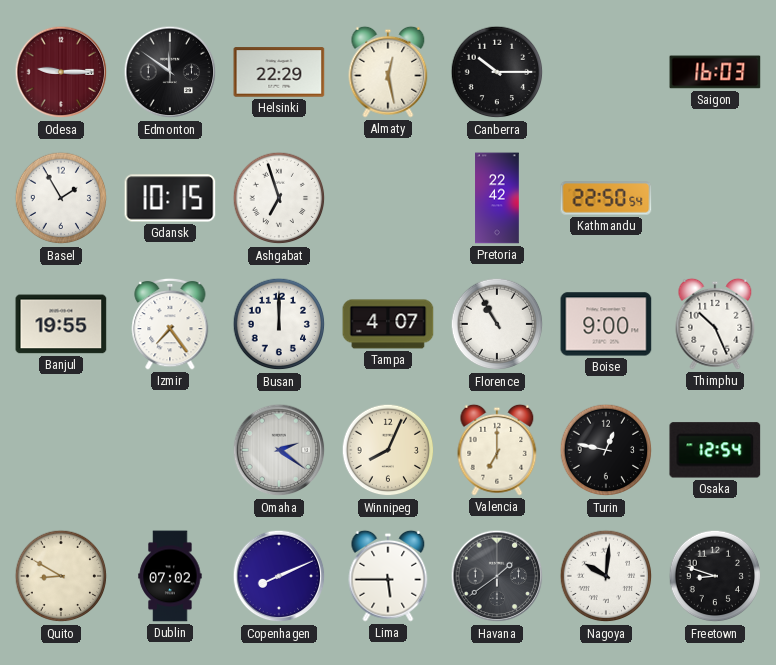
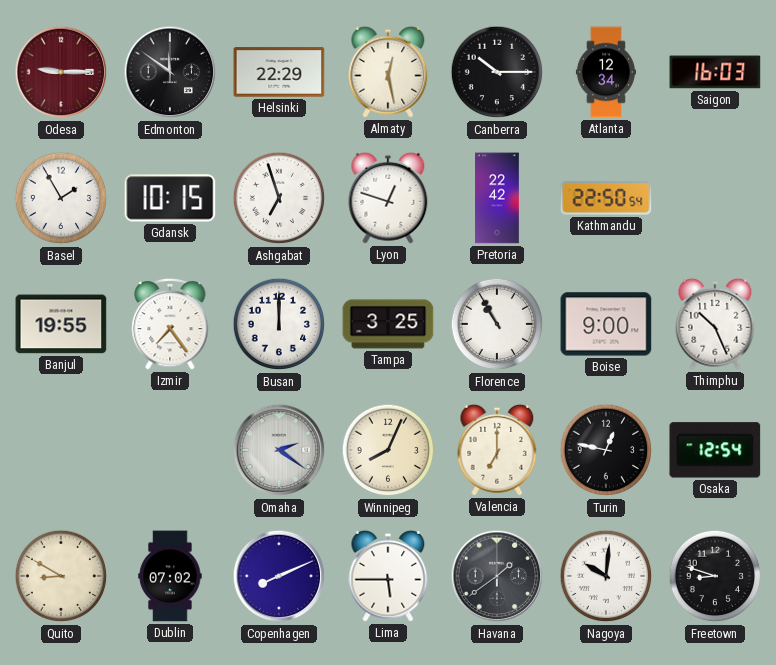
Atlanta: none -> 12:34
Lyon: none -> 12:48
Tampa: 4:07 -> 3:25
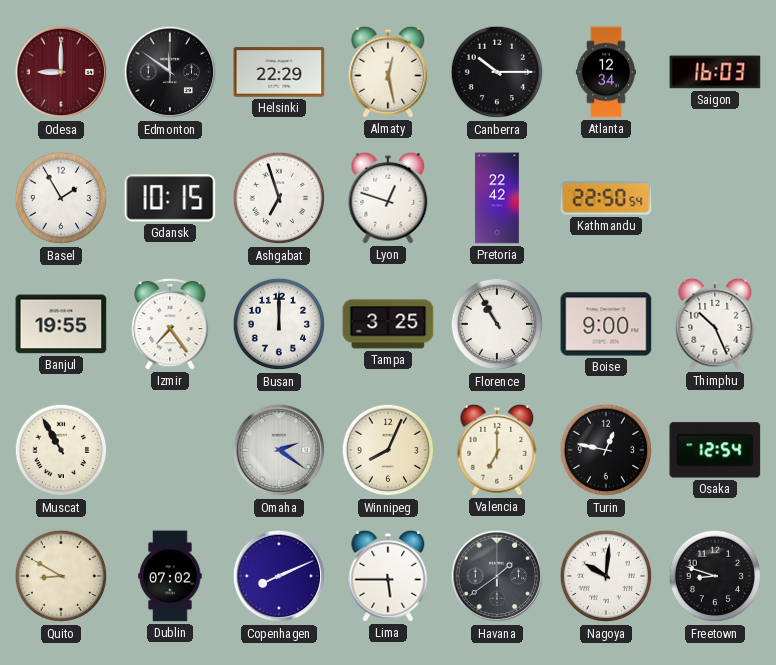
Odesa: 9:15 -> 9:00
Muscat: none -> 10:55
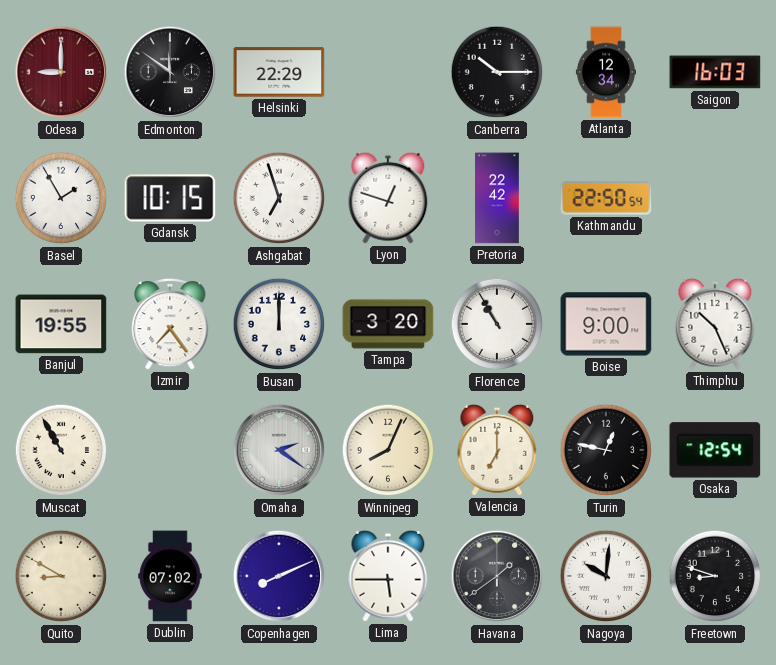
Almaty: 12:28 -> none
Tampa: 3:25 -> 3:20
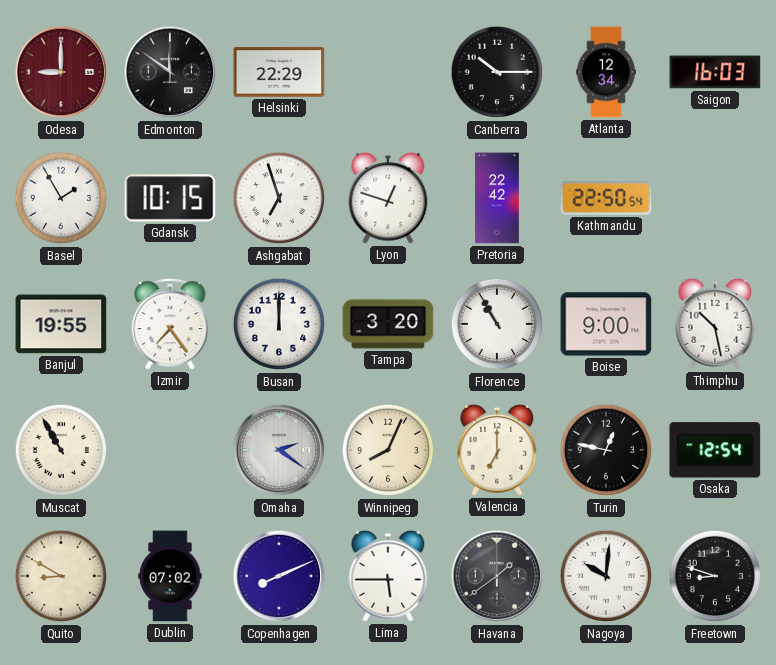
Thimphu: 10:26 -> 10:28
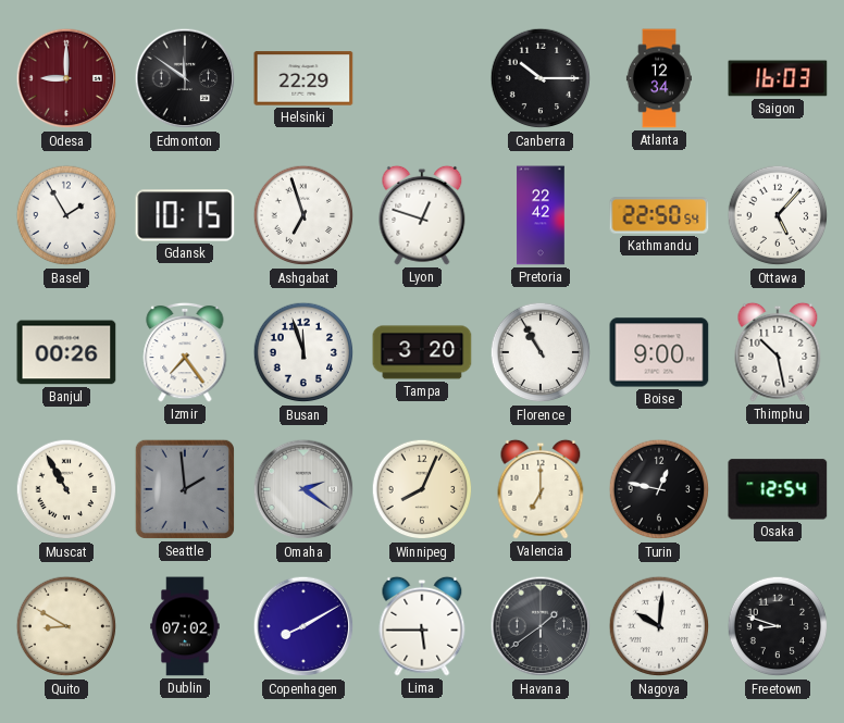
Ottawa: none -> 5:07
Banjul: 19:55 -> 00:26
Busan: 12:00 -> 11:57
Seattle: none -> 1:59
Copenhagen: 8:11 -> 8:10
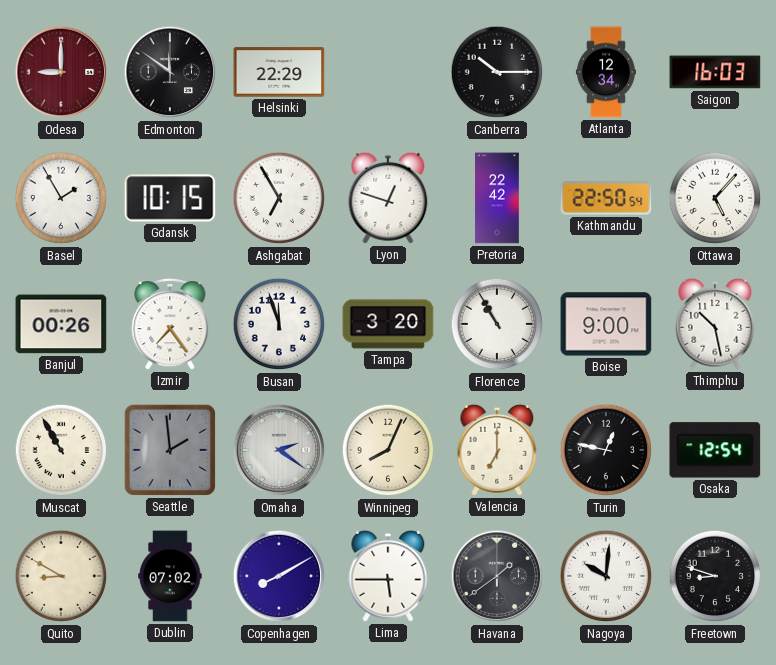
Ashgabat: 6:57 -> 6:55
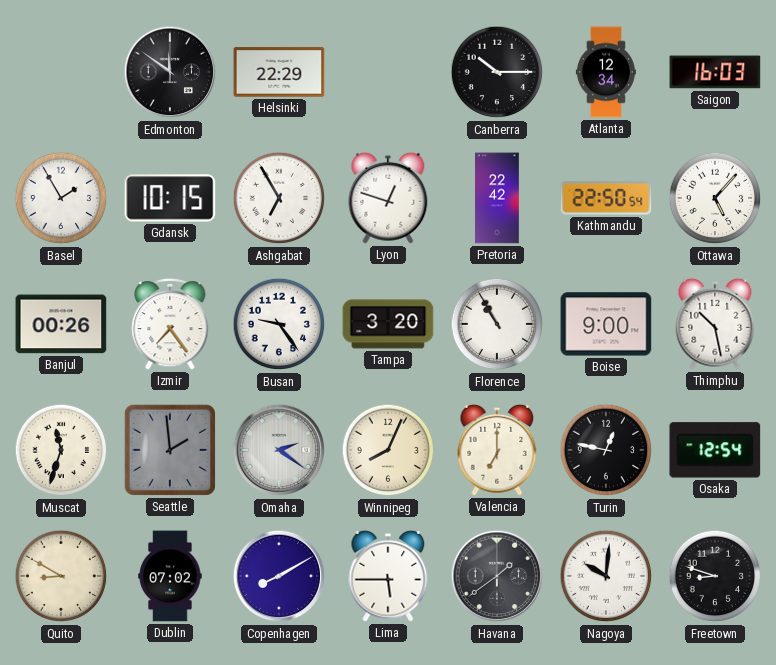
Odesa: 9:00 -> none
Busan: 11:57 -> 9:24
Muscat: 10:55 -> 11:33
